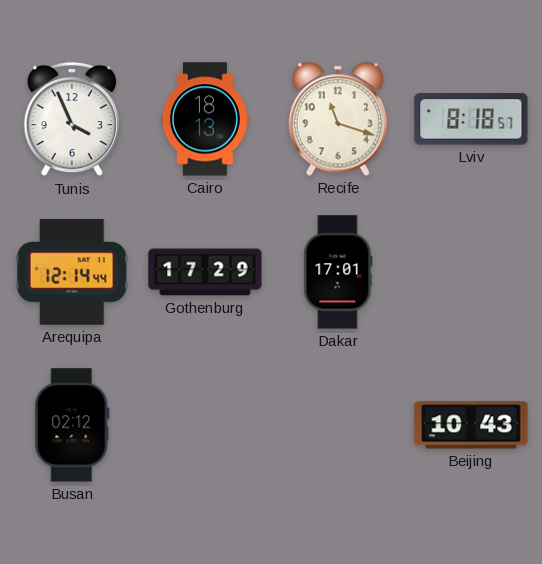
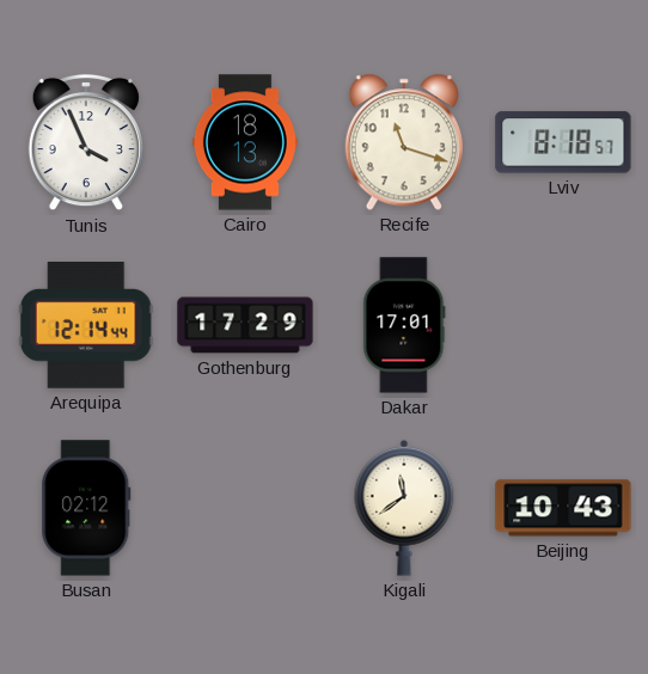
Kigali: none -> 11:39
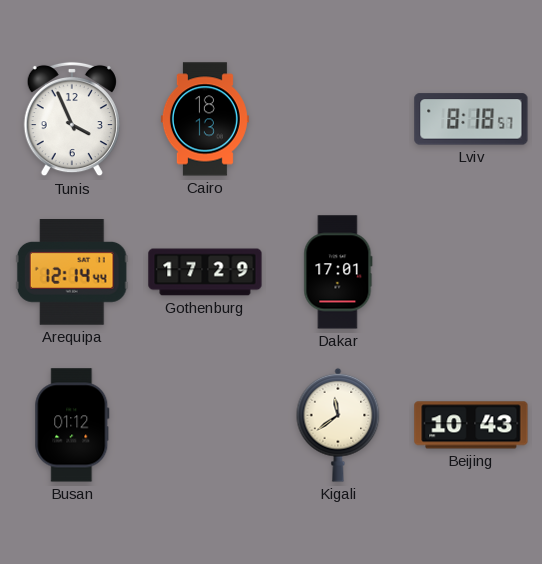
Recife: 11:18 -> none
Busan: 02:12 -> 01:12
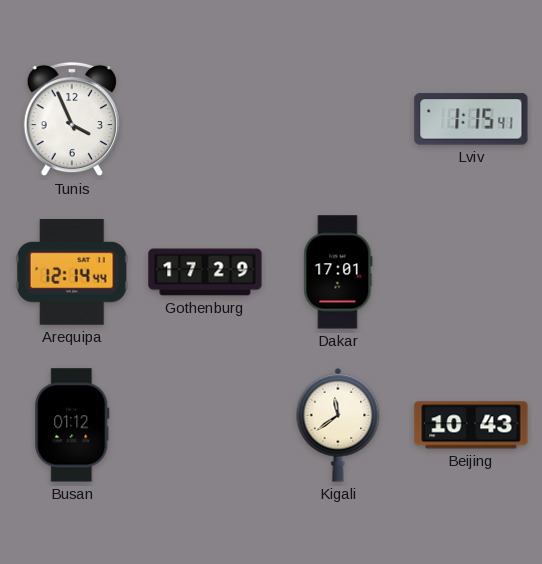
Cairo: 18:13 -> none
Lviv: 8:18 -> 1:15
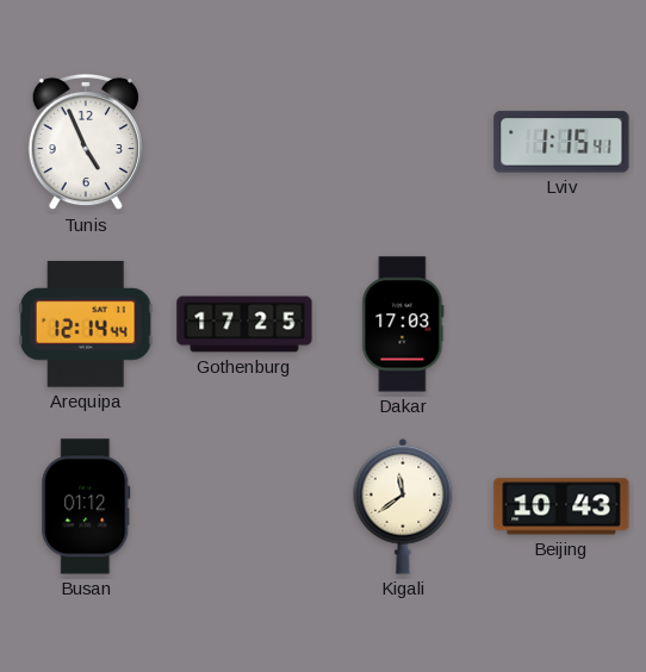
Tunis: 3:56 -> 4:56
Gothenburg: 17:29 -> 17:25
Dakar: 17:01 -> 17:03
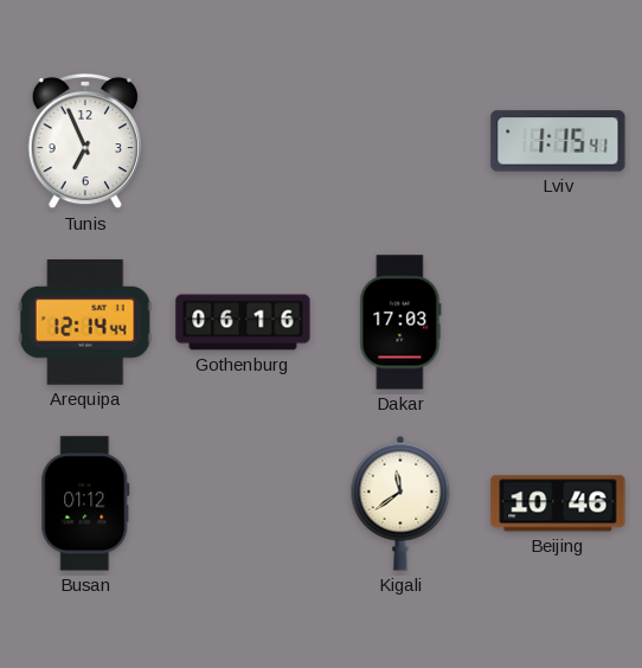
Tunis: 4:56 -> 6:56
Gothenburg: 17:25 -> 06:16
Beijing: 10:43 -> 10:46
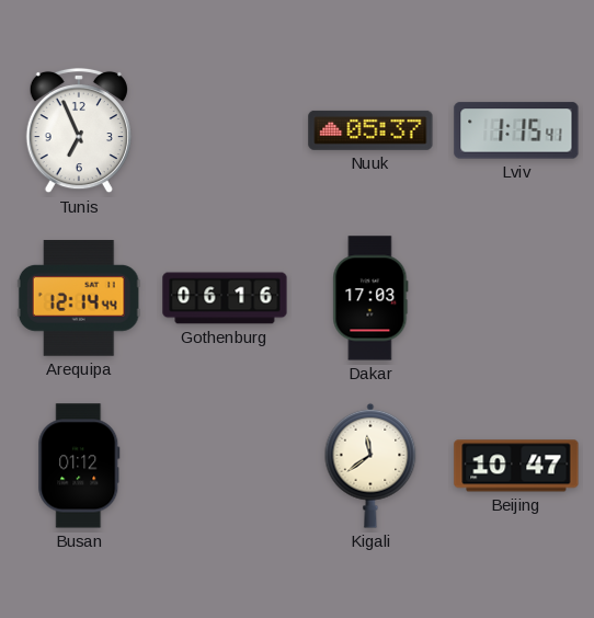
Nuuk: none -> 05:37
Beijing: 10:46 -> 10:47
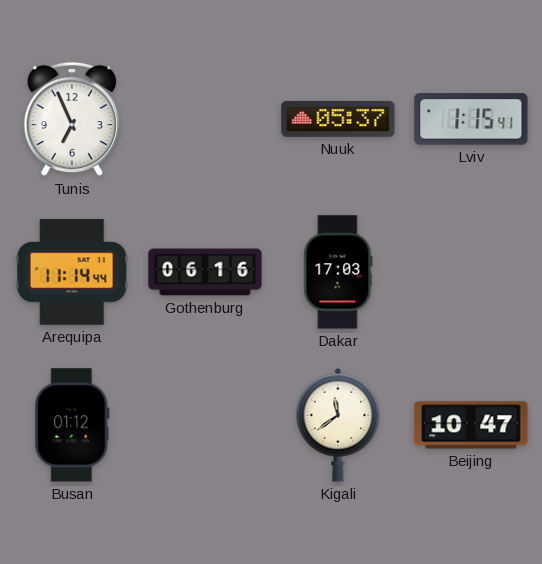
Arequipa: 12:14 -> 11:14
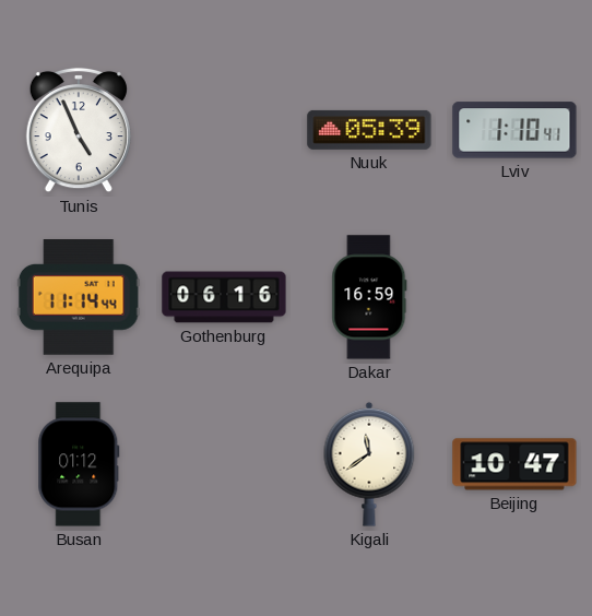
Tunis: 6:56 -> 4:56
Nuuk: 05:37 -> 05:39
Lviv: 1:15 -> 1:10
Dakar: 17:03 -> 16:59
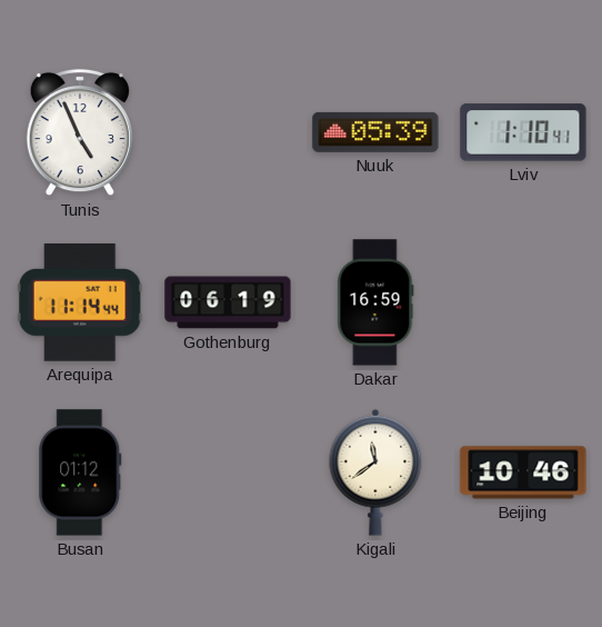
Gothenburg: 06:16 -> 06:19
Beijing: 10:47 -> 10:46
